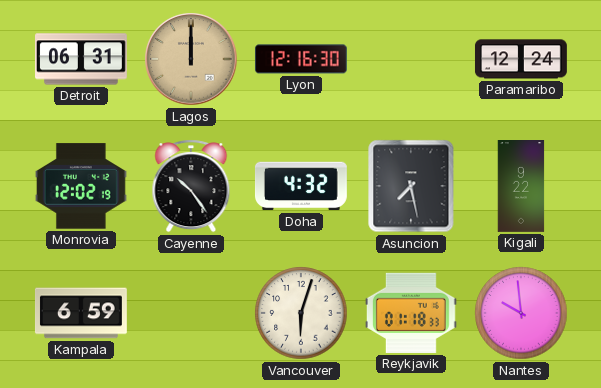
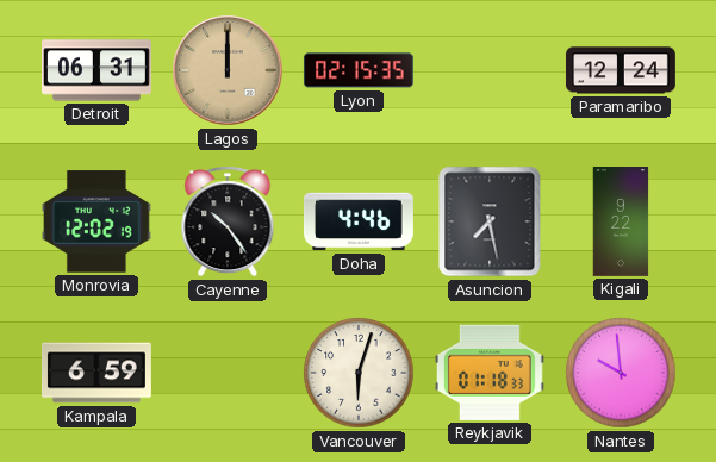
Lyon: 12:16 -> 02:15
Doha: 4:32 -> 4:46
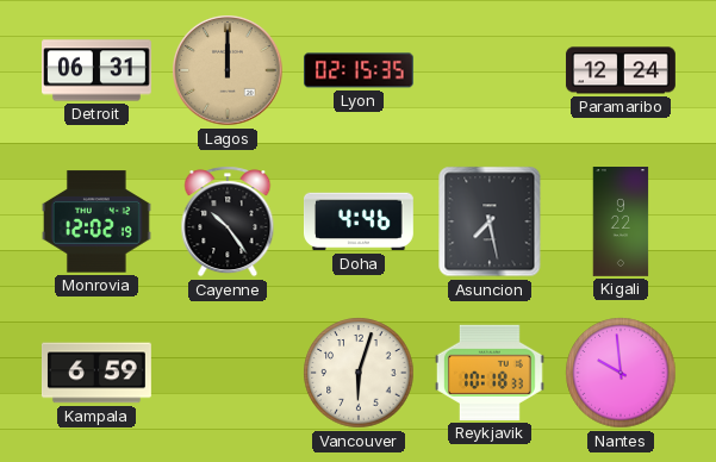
Reykjavik: 01:18 -> 10:18
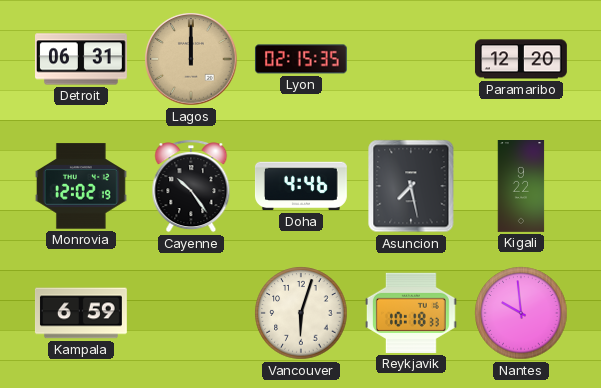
Paramaribo: 12:24 -> 12:20
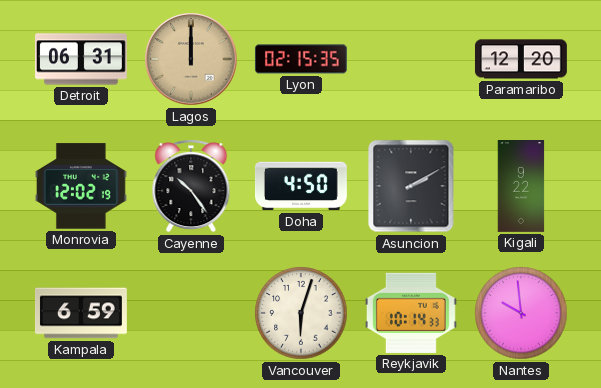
Doha: 4:46 -> 4:50
Asuncion: 7:28 -> 2:10
Reykjavik: 10:18 -> 10:14
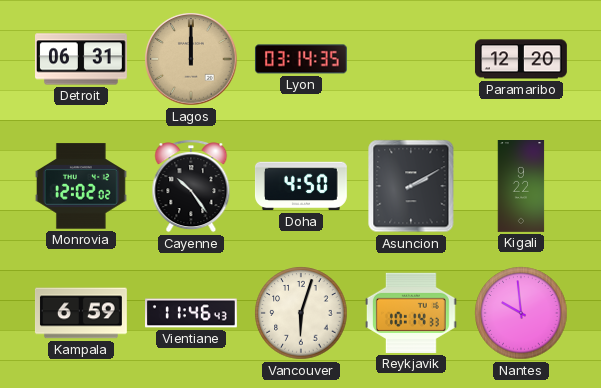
Lyon: 02:15 -> 03:14
Monrovia: 12:02:19 -> 12:02:02
Vientiane: none -> 11:46
